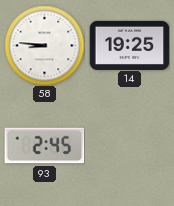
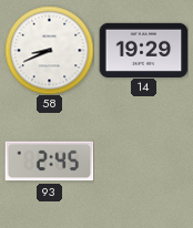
58: 8:46 -> 8:41
14: 19:25 -> 19:29
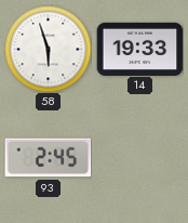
58: 8:41 -> 5:57
14: 19:29 -> 19:33
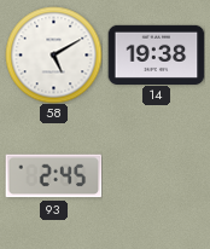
58: 5:57 -> 5:10
14: 19:33 -> 19:38
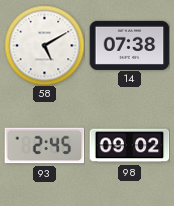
14: 19:38 -> 07:38
98: none -> 09:02
